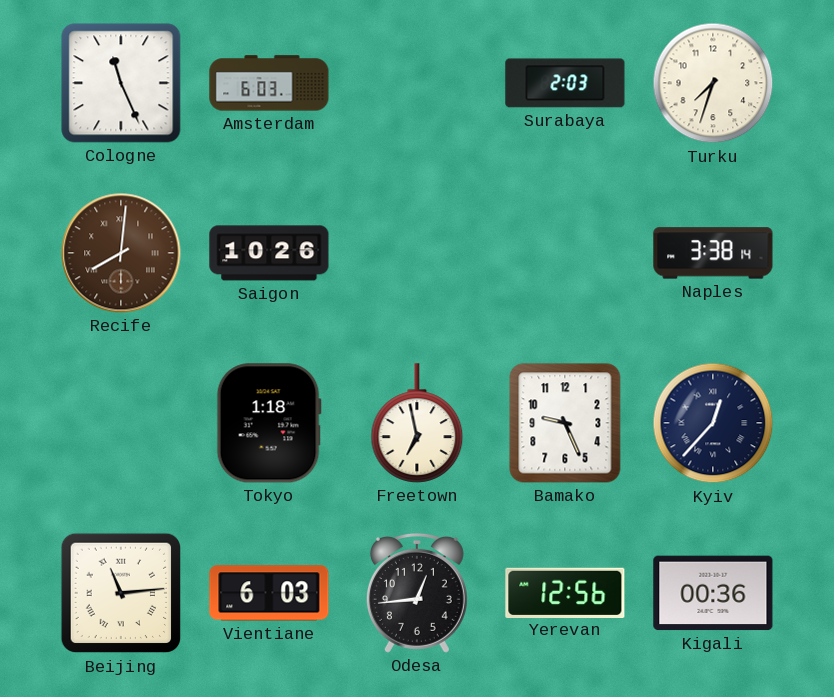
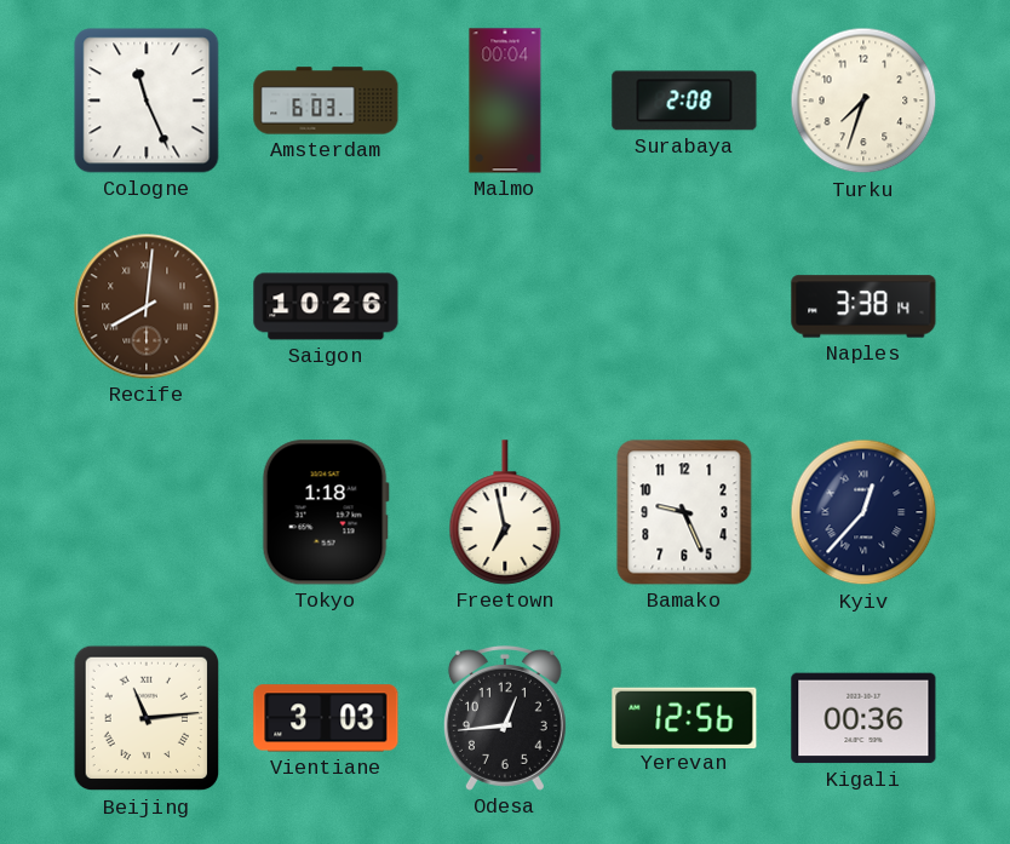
Malmo: none -> 00:04
Surabaya: 2:03 -> 2:08
Vientiane: 6:03 -> 3:03
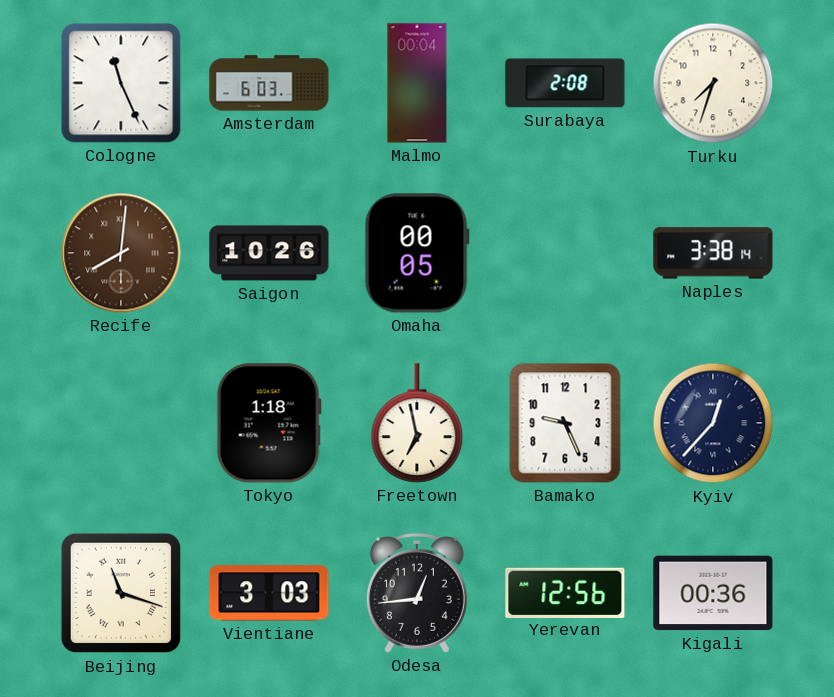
Omaha: none -> 00:05
Beijing: 11:14 -> 11:18
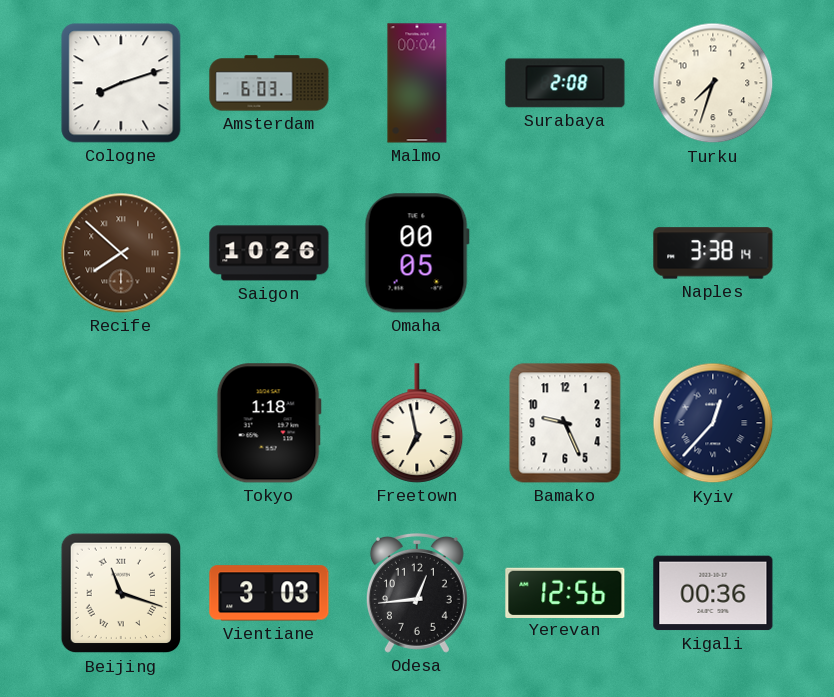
Cologne: 11:26 -> 8:12
Recife: 8:01 -> 7:52
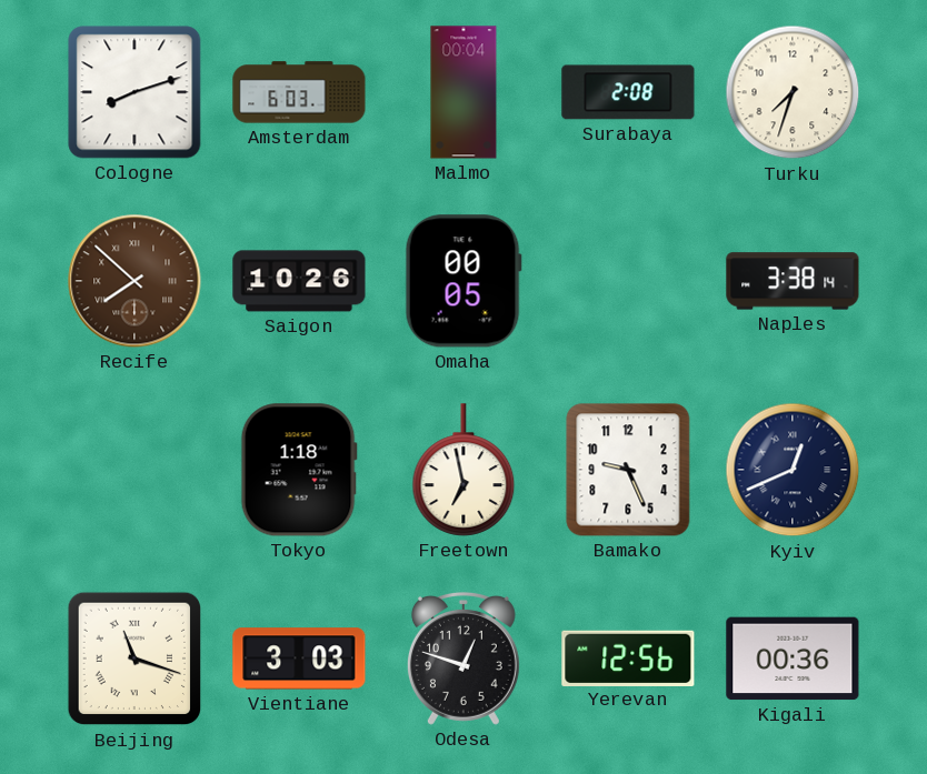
Kyiv: 12:37 -> 12:41
Odesa: 12:44 -> 12:48
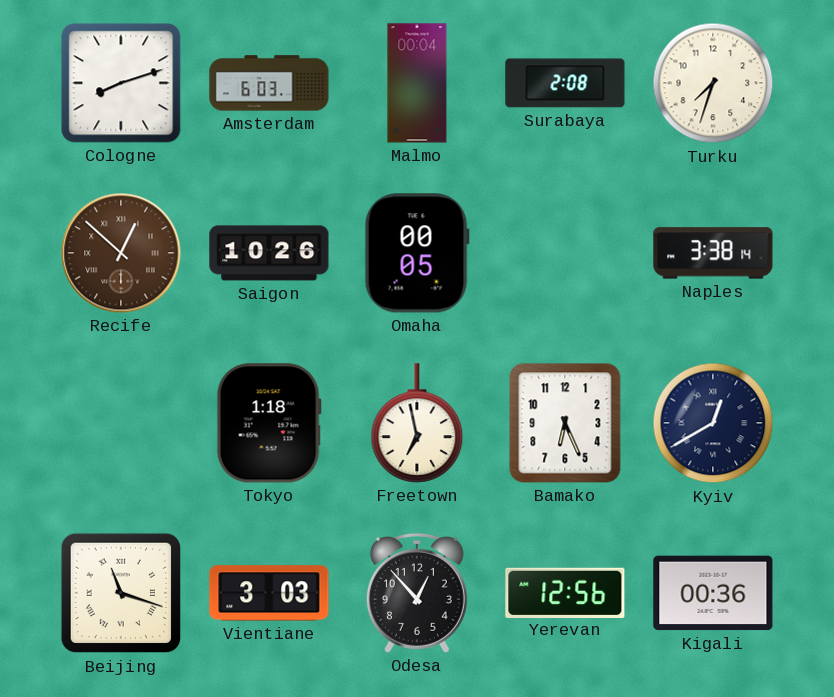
Recife: 7:52 -> 12:52
Bamako: 9:26 -> 6:26
Kyiv: 12:41 -> 12:40
Odesa: 12:48 -> 12:53
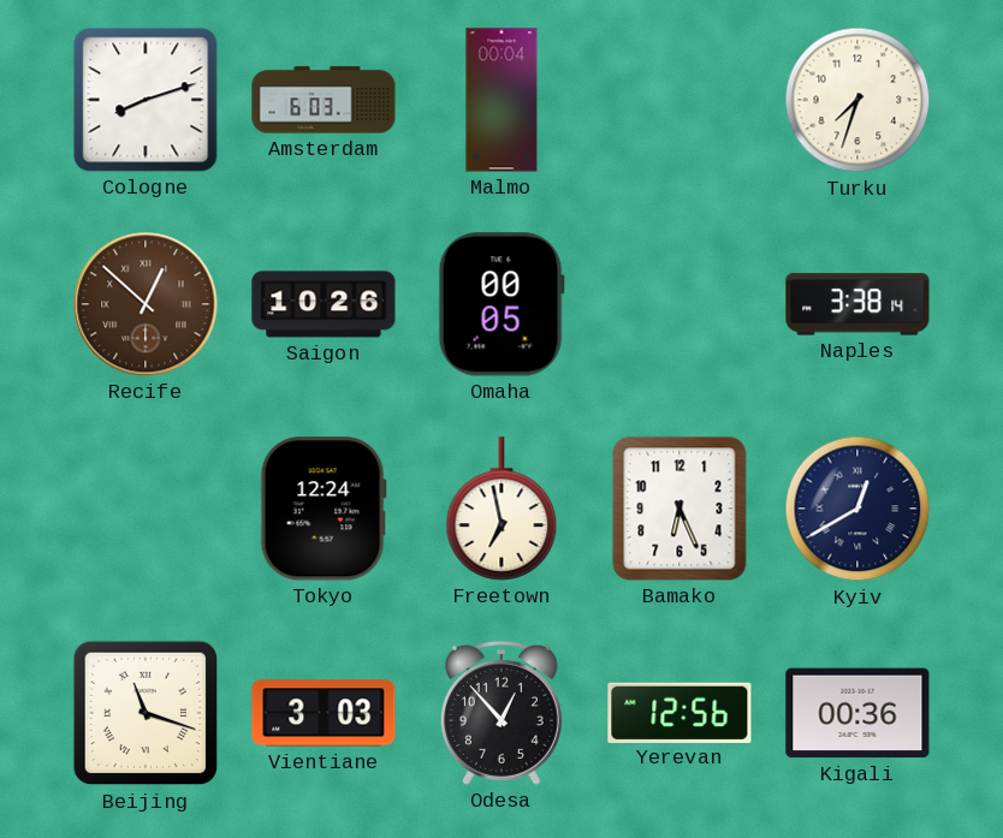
Surabaya: 2:08 -> none
Tokyo: 1:18 -> 12:24
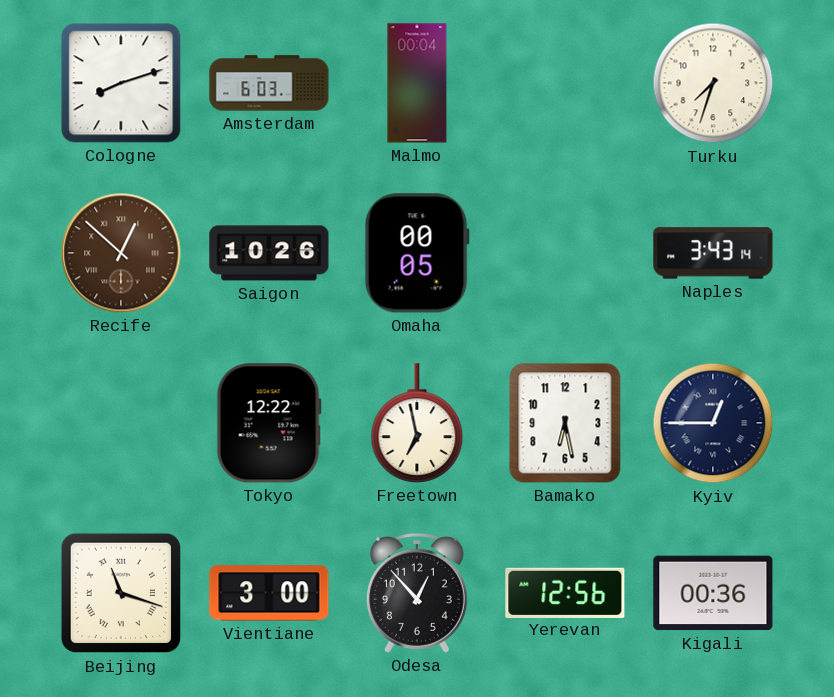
Naples: 3:38 -> 3:43
Tokyo: 12:24 -> 12:22
Bamako: 6:26 -> 6:28
Kyiv: 12:40 -> 12:45
Vientiane: 3:03 -> 3:00
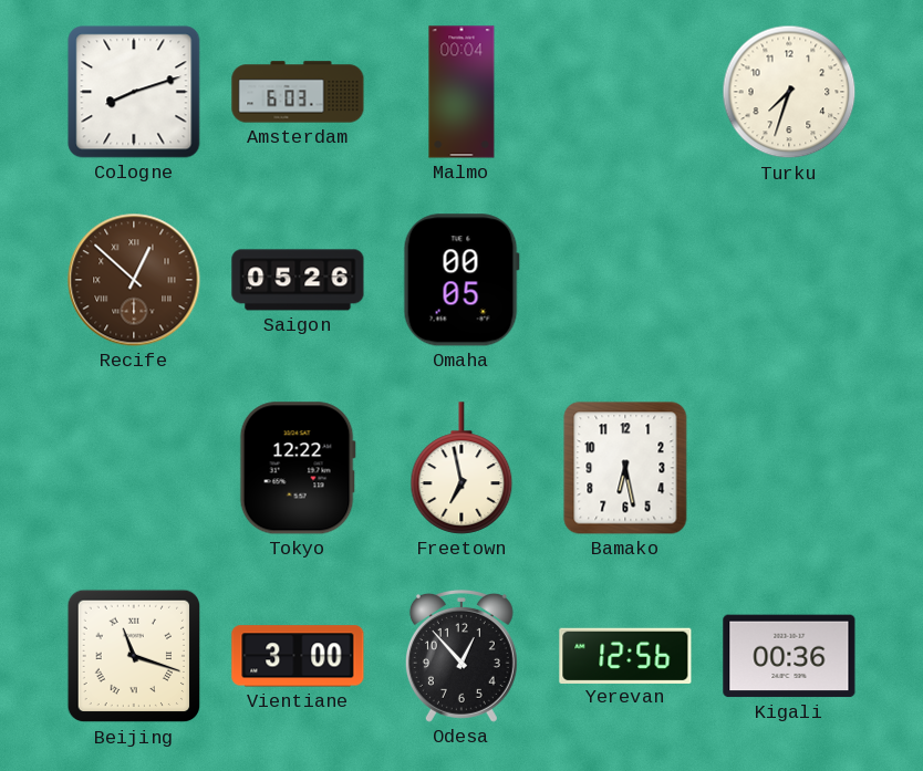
Saigon: 10:26 -> 05:26
Naples: 3:43 -> none
Kyiv: 12:45 -> none
